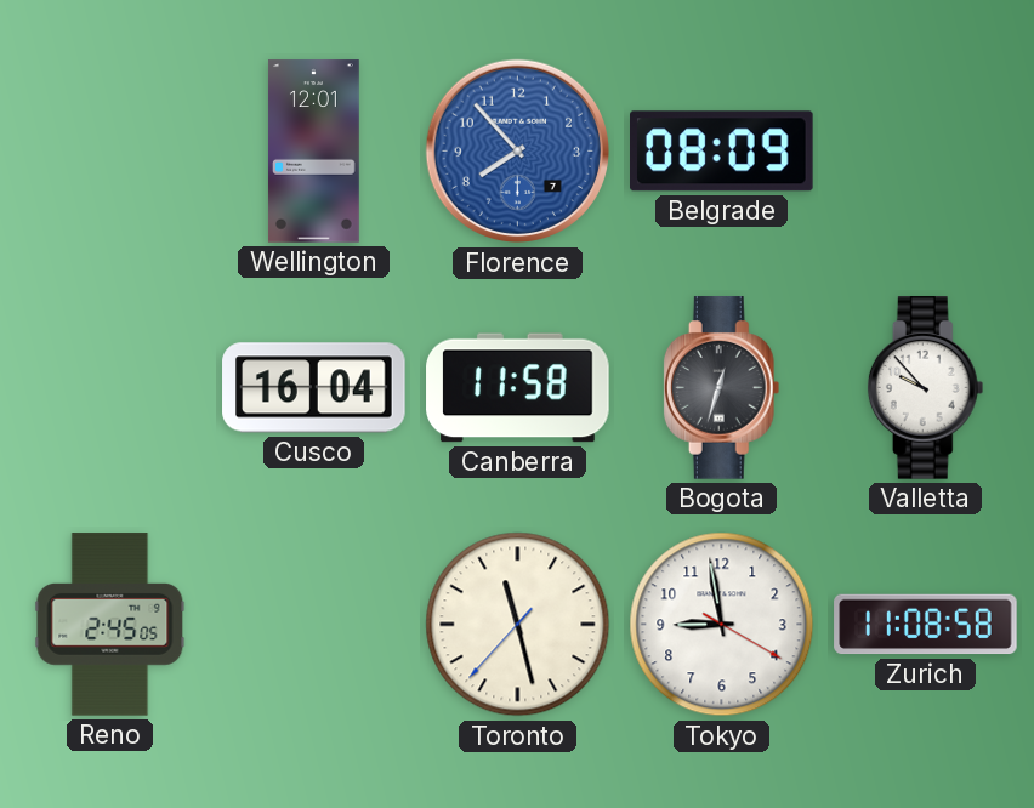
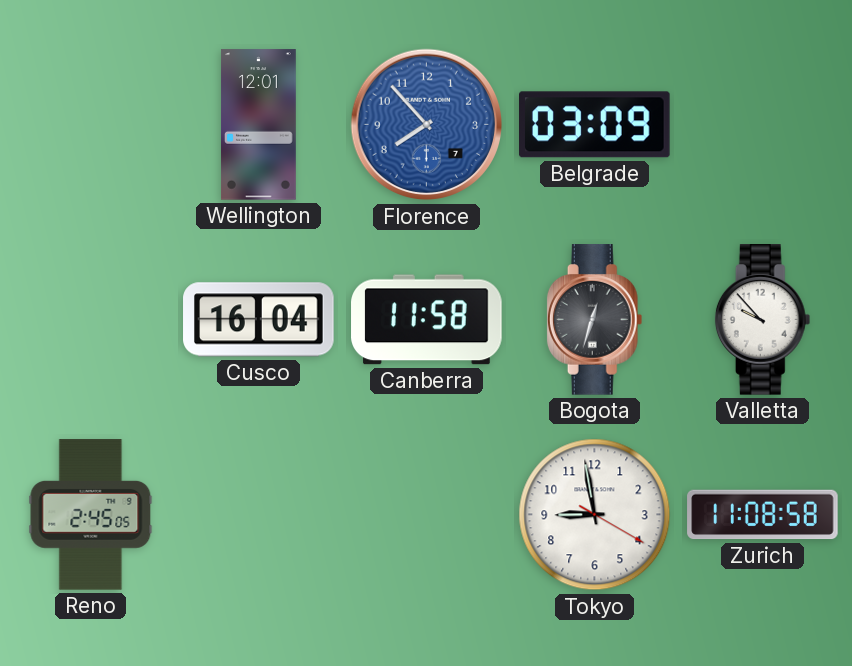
Belgrade: 08:09 -> 03:09
Toronto: 11:27 -> none
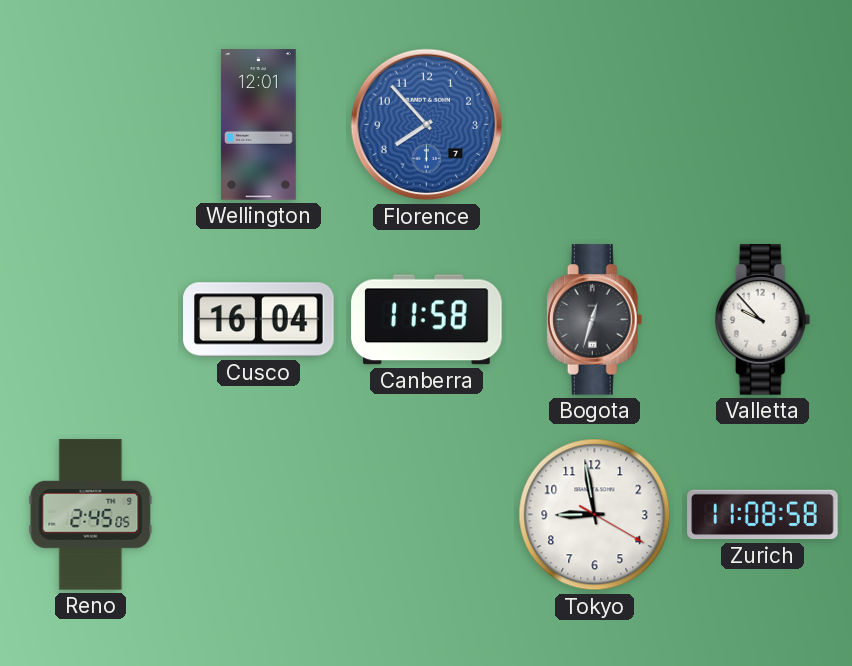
Belgrade: 03:09 -> none
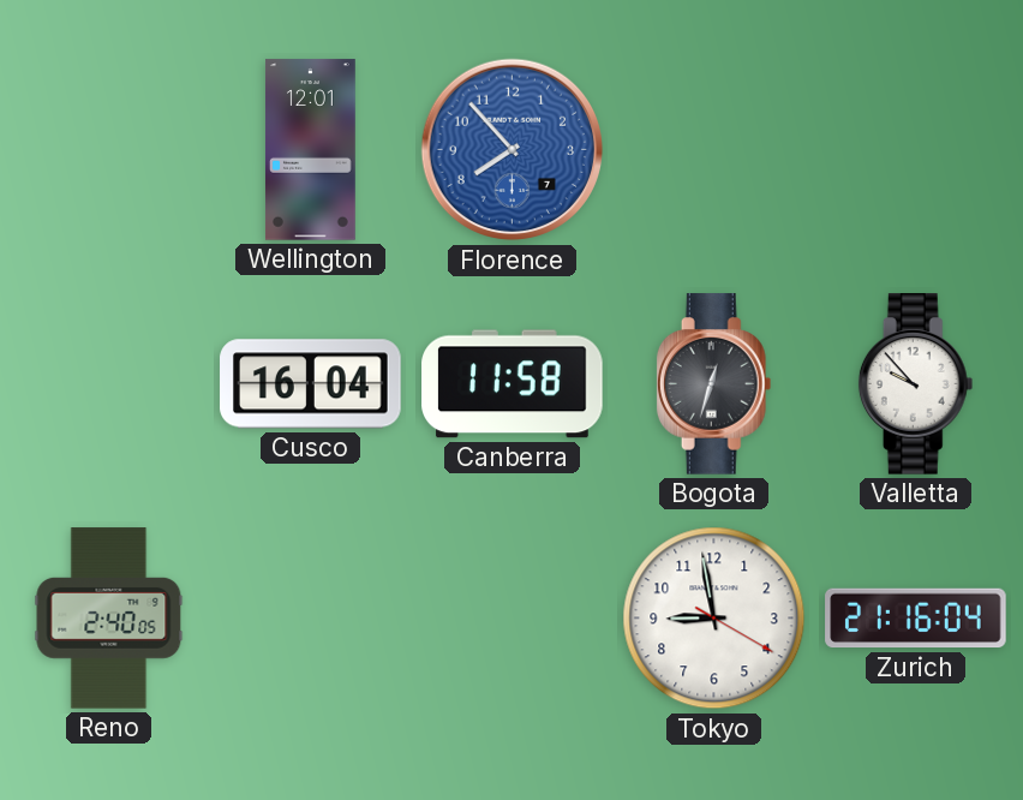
Reno: 2:45 -> 2:40
Zurich: 11:08 -> 21:16
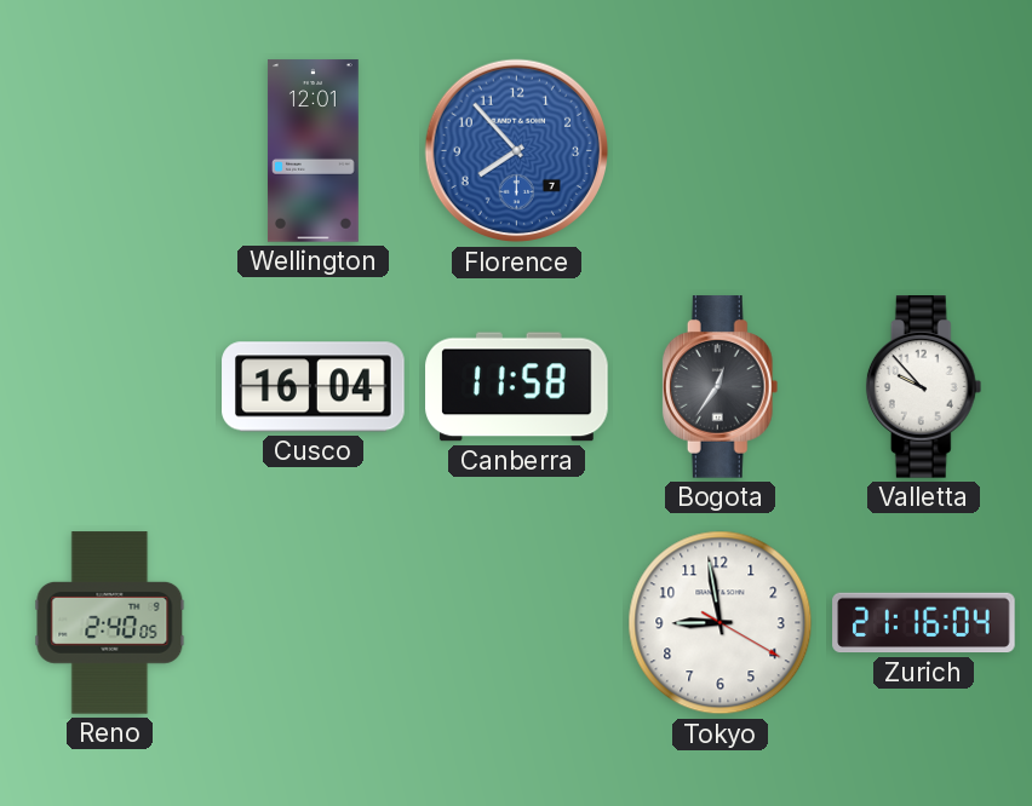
Bogota: 12:33 -> 12:36
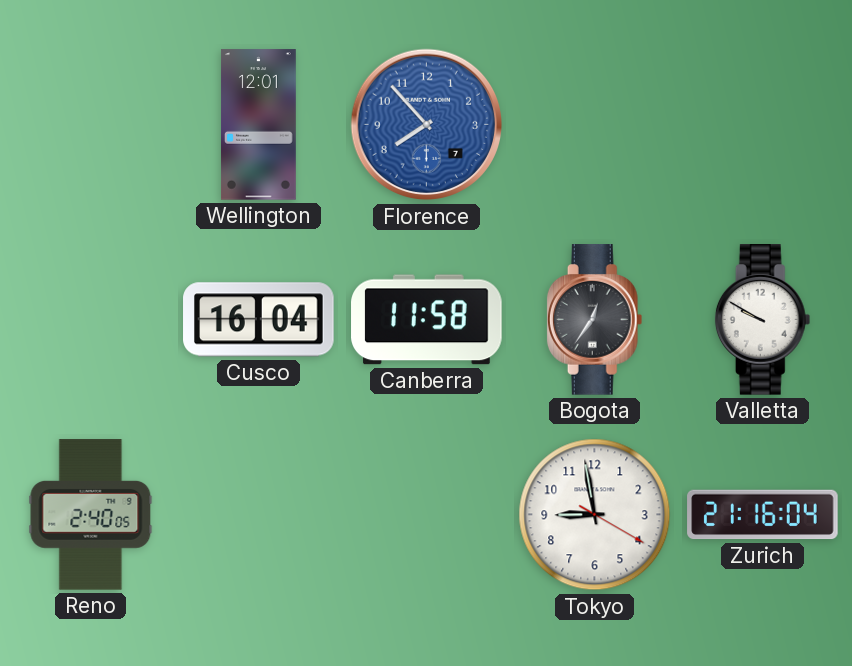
Valletta: 9:53 -> 9:50
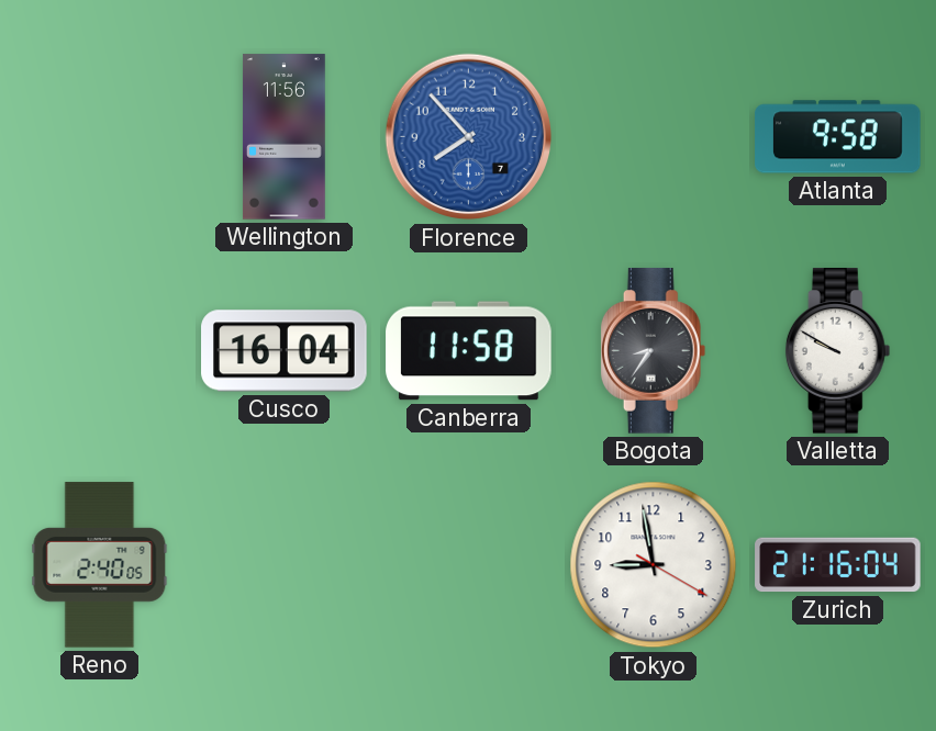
Wellington: 12:01 -> 11:56
Atlanta: none -> 9:58
Bogota: 12:36 -> 8:36
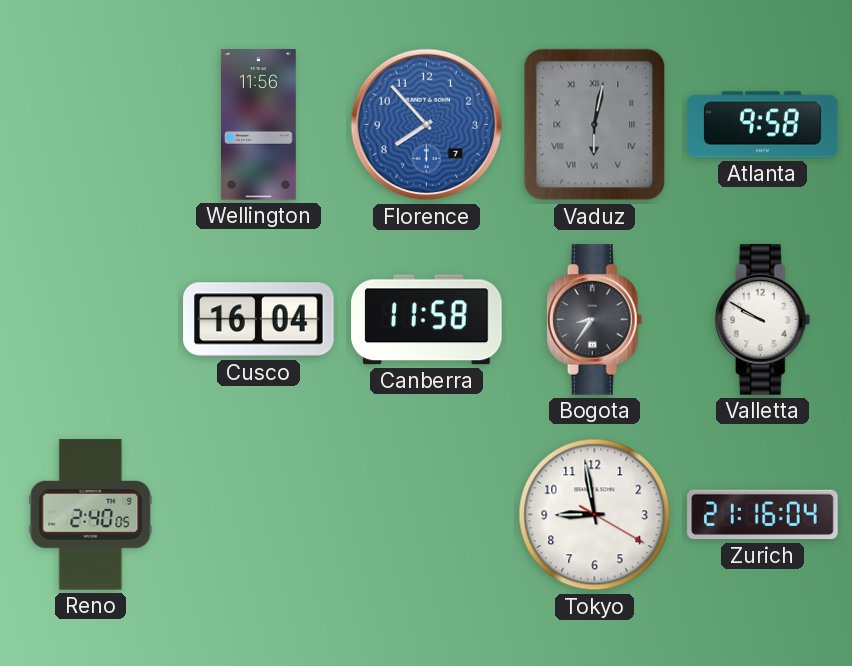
Vaduz: none -> 6:02
